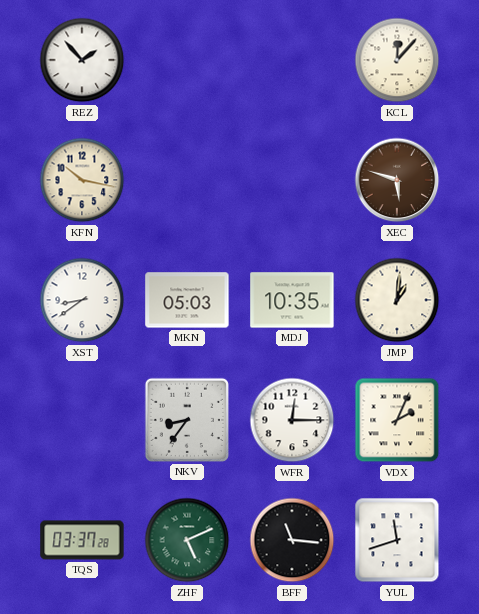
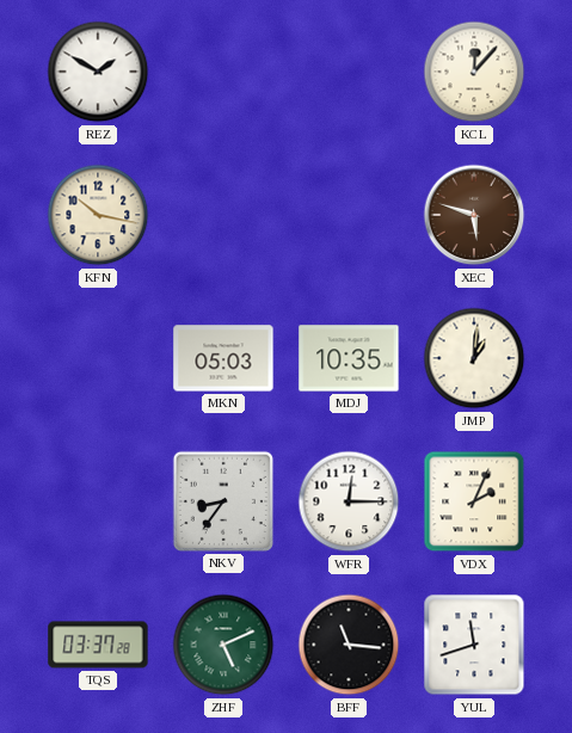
REZ: 1:53 -> 1:50
XST: 8:39 -> none
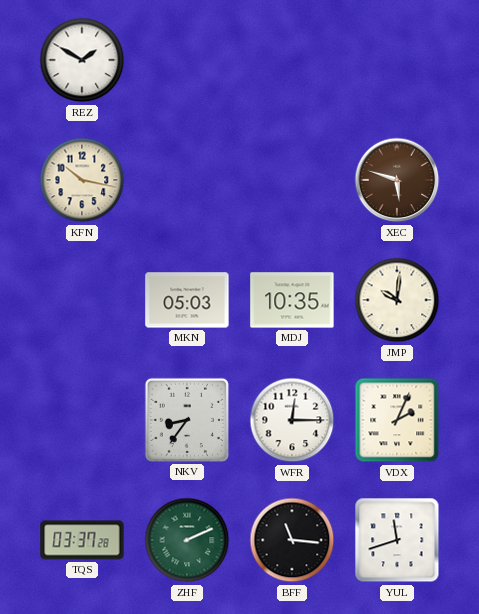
KCL: 12:07 -> none
JMP: 1:01 -> 10:01
ZHF: 5:11 -> 2:11
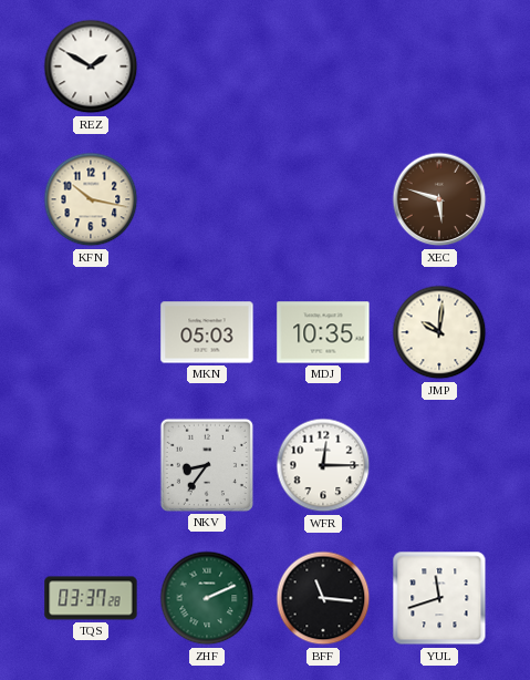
VDX: 2:04 -> none
